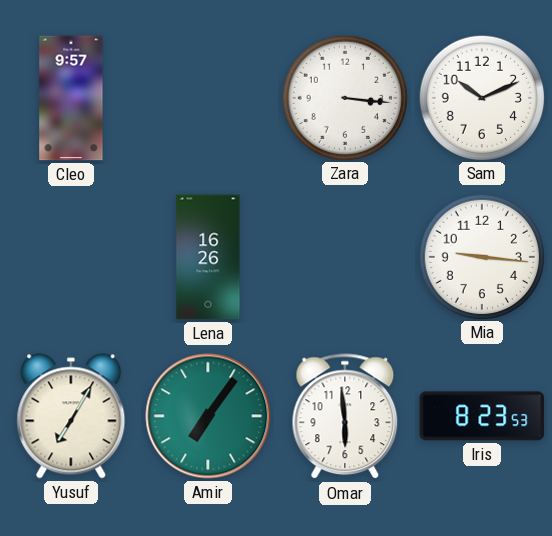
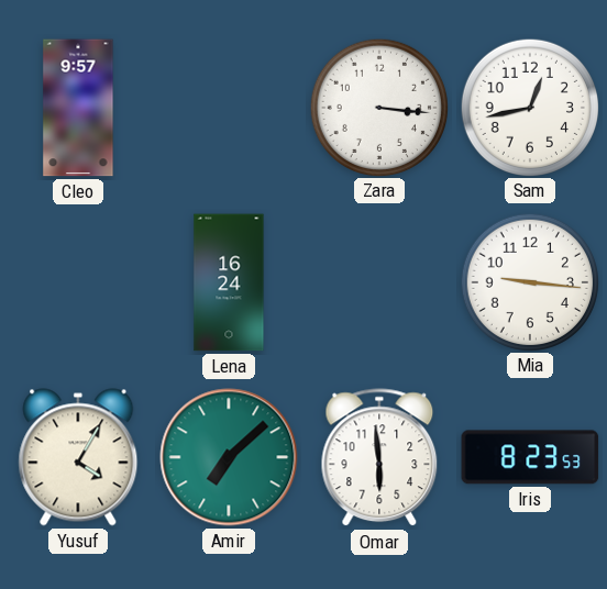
Sam: 10:11 -> 12:43
Lena: 16:26 -> 16:24
Yusuf: 7:05 -> 4:05
Amir: 7:06 -> 7:08
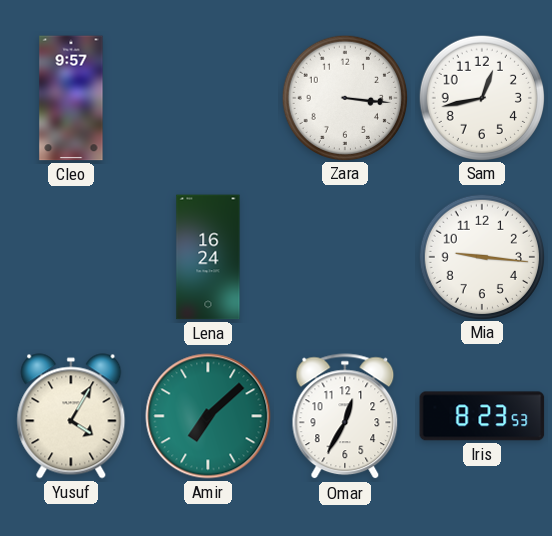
Omar: 5:59 -> 12:35
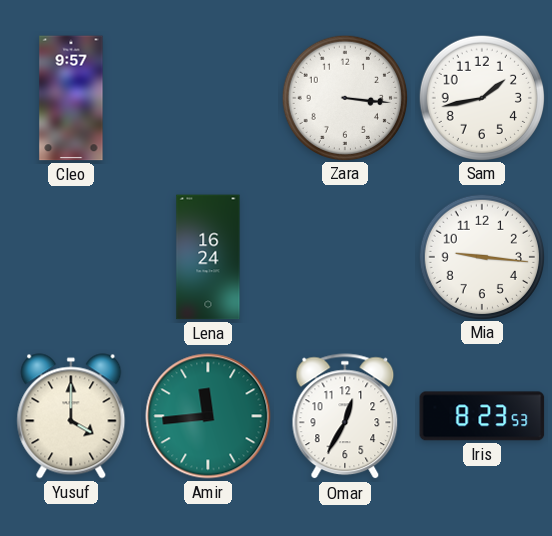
Sam: 12:43 -> 1:43
Yusuf: 4:05 -> 4:00
Amir: 7:08 -> 11:44
